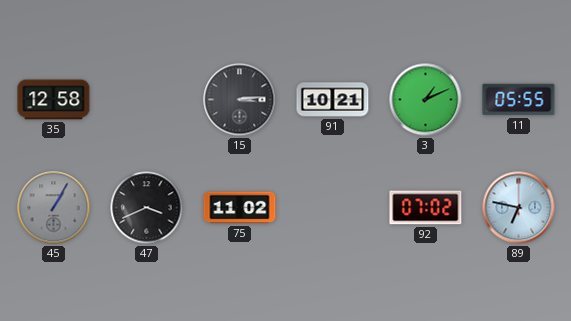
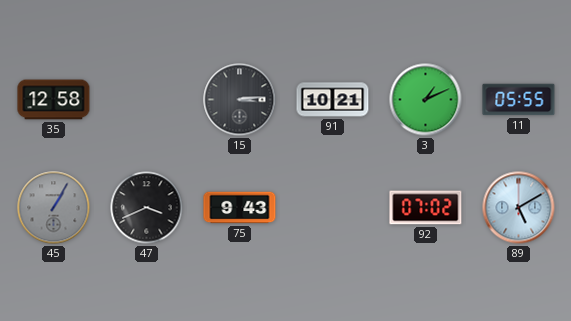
75: 11:02 -> 9:43
89: 6:47 -> 5:10
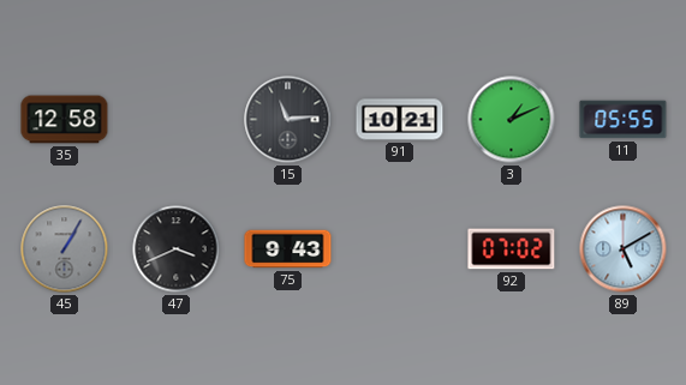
15: 3:14 -> 11:14
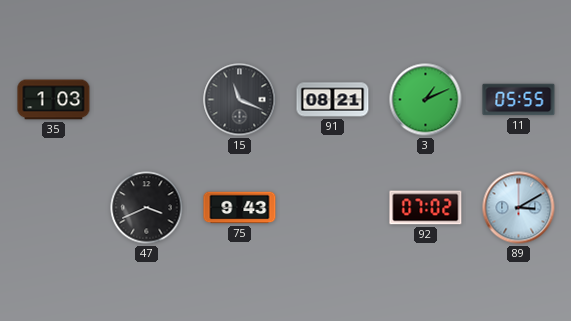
35: 12:58 -> 1:03
15: 11:14 -> 11:19
91: 10:21 -> 08:21
45: 1:05 -> none
89: 5:10 -> 3:10
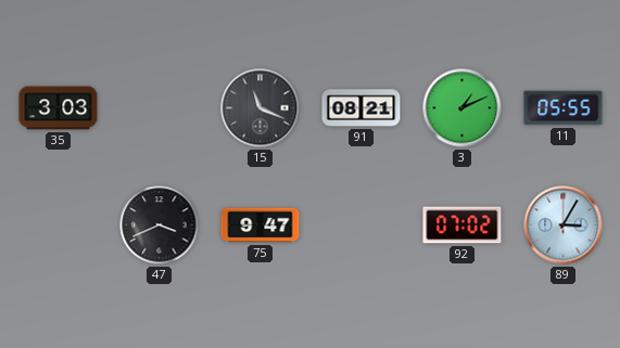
35: 1:03 -> 3:03
75: 9:43 -> 9:47
89: 3:10 -> 3:05
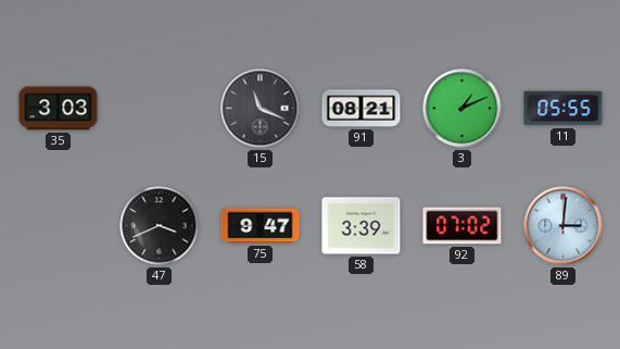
58: none -> 3:39
89: 3:05 -> 3:01
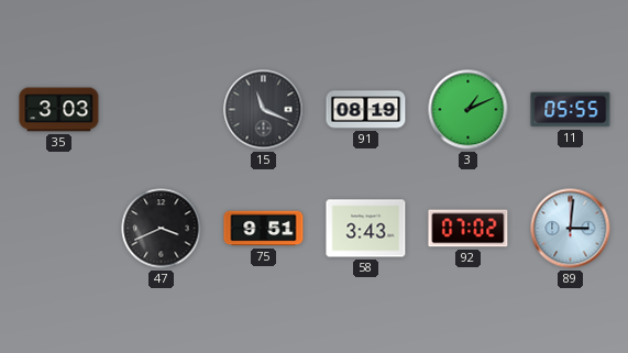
91: 08:21 -> 08:19
75: 9:47 -> 9:51
58: 3:39 -> 3:43
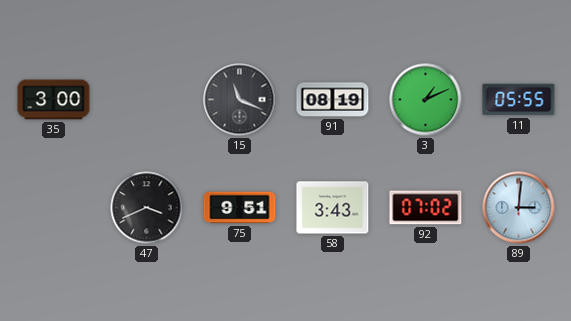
35: 3:03 -> 3:00
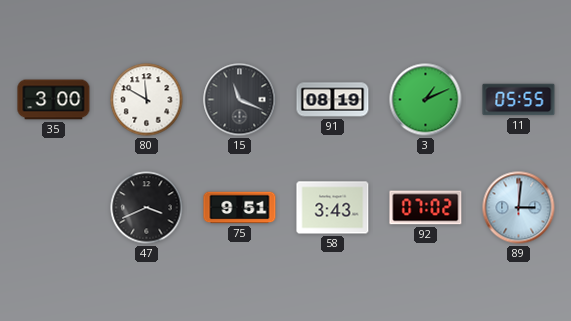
80: none -> 11:50
